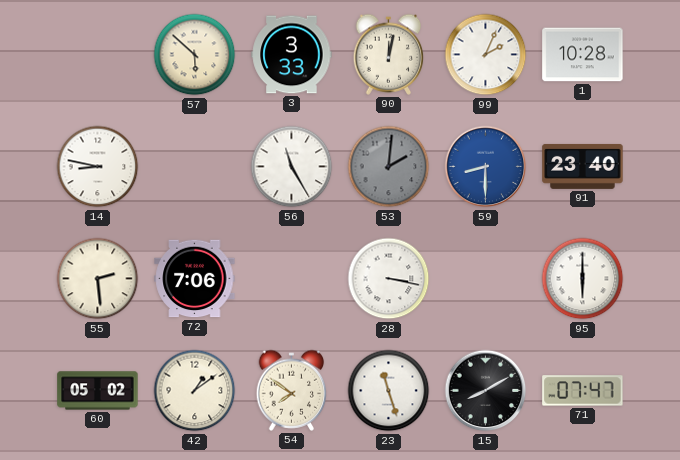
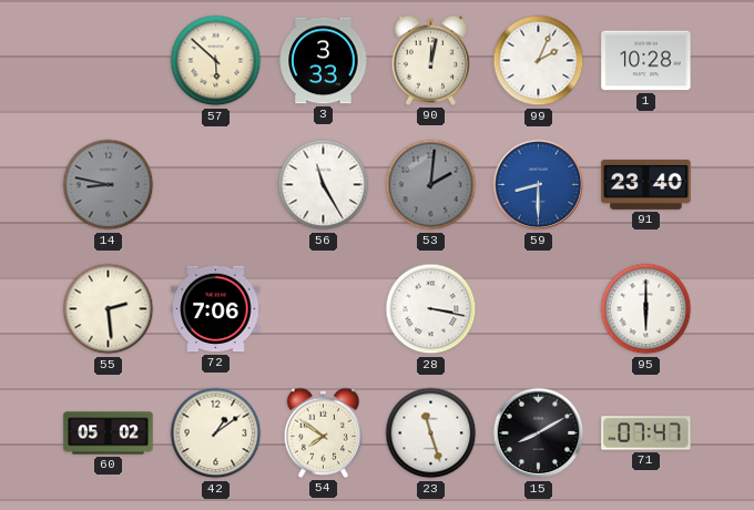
14 dial: white -> grey
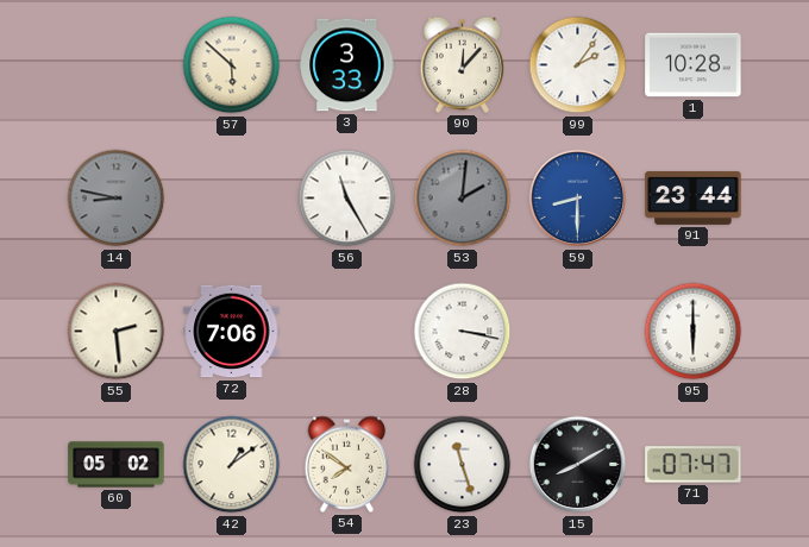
90: 12:02 -> 12:07
99: 2:04 -> 2:06
91: 23:40 -> 23:44
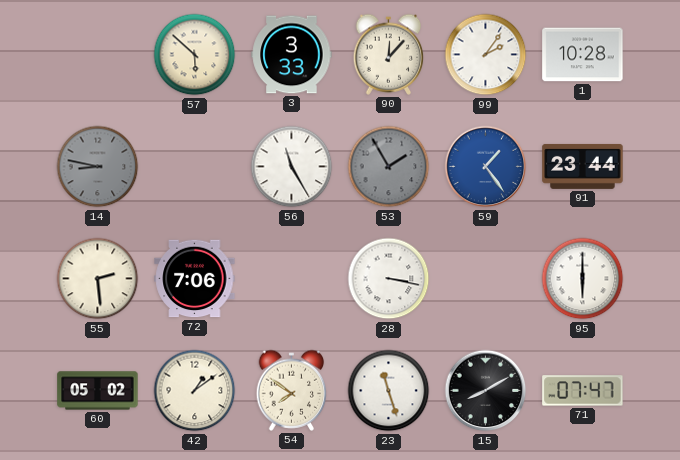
53: 2:01 -> 1:55
59: 8:30 -> 1:24
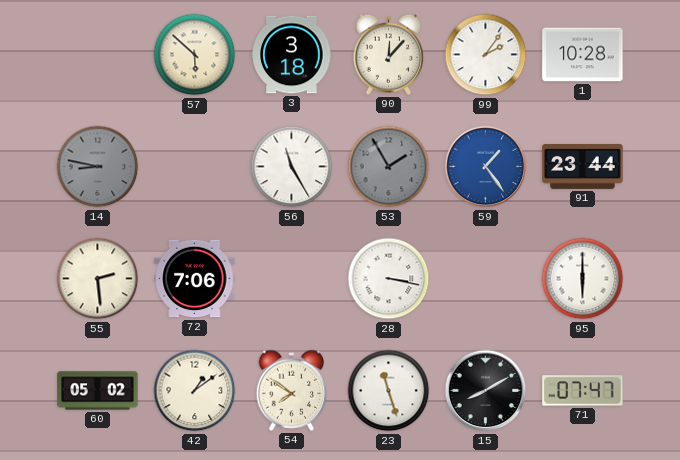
3: 3:33 -> 3:18
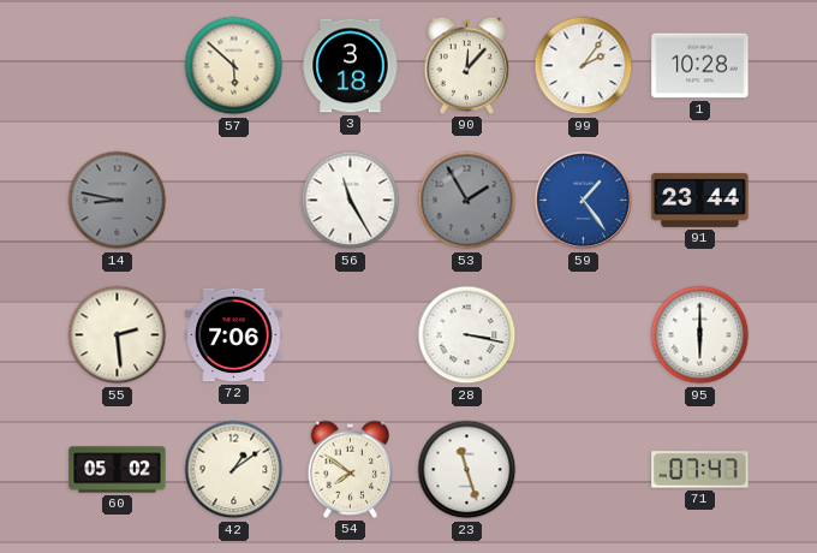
15: 8:10 -> none
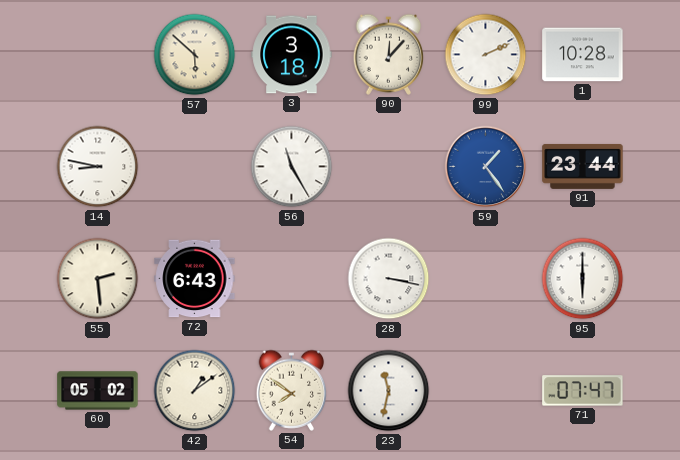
99: 2:06 -> 2:11
14 dial: grey -> white
53: 1:55 -> none
72: 7:06 -> 6:43
23: 11:27 -> 11:32
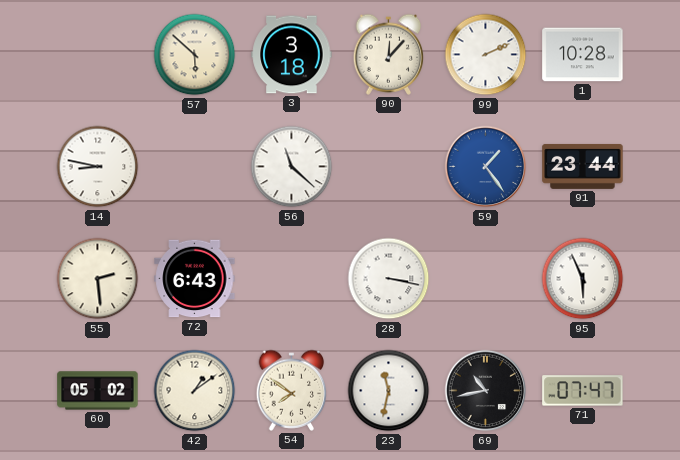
56: 11:25 -> 11:22
95: 6:00 -> 5:56
69: none -> 10:43
